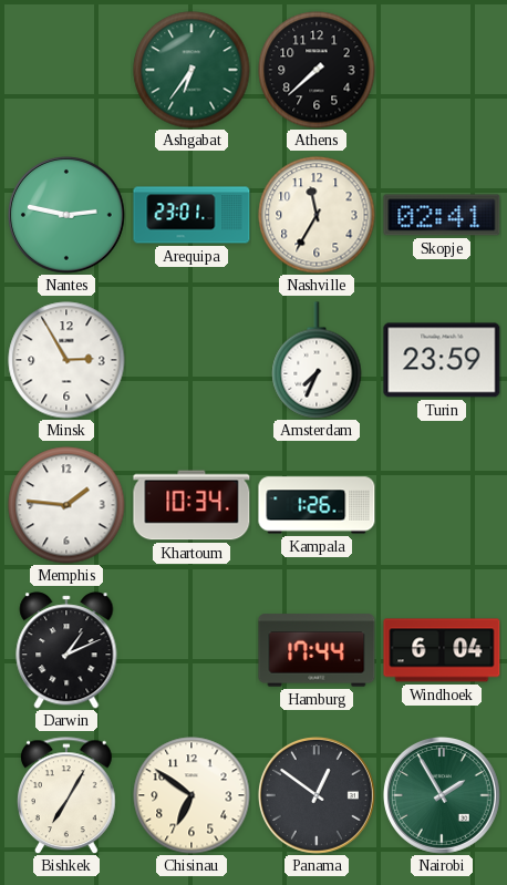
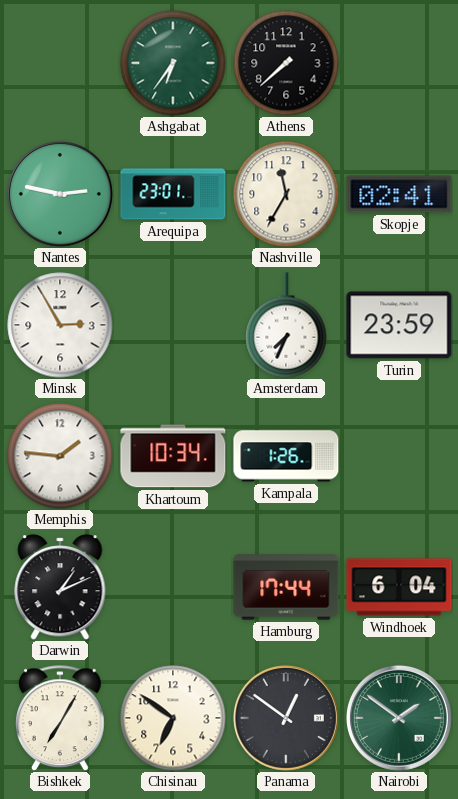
Nairobi: 1:55 -> 1:51
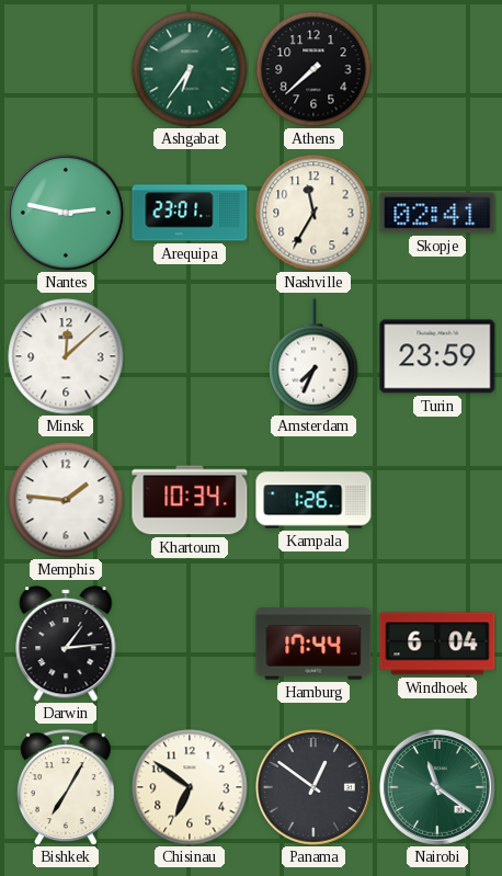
Minsk: 2:55 -> 12:08
Darwin: 1:11 -> 1:14
Nairobi: 1:51 -> 11:21
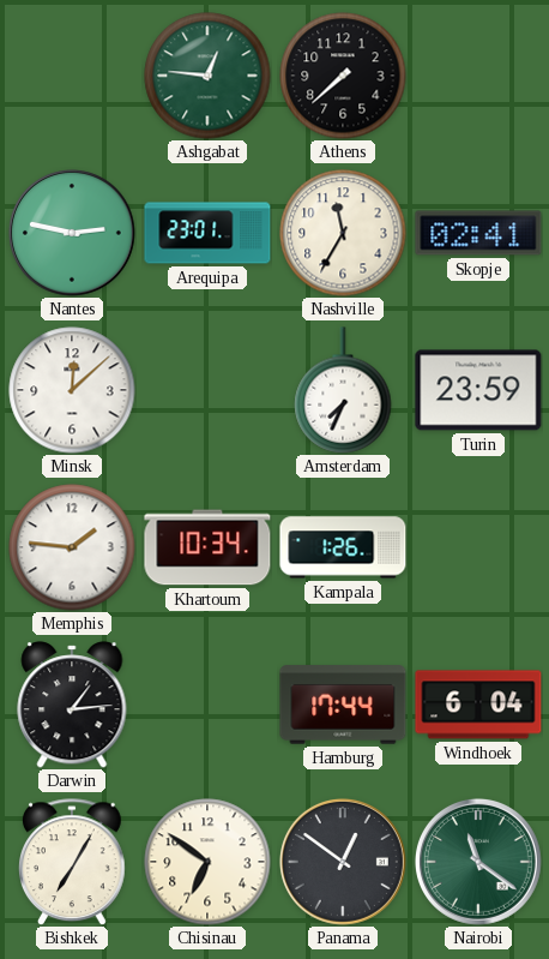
Ashgabat: 6:36 -> 12:46
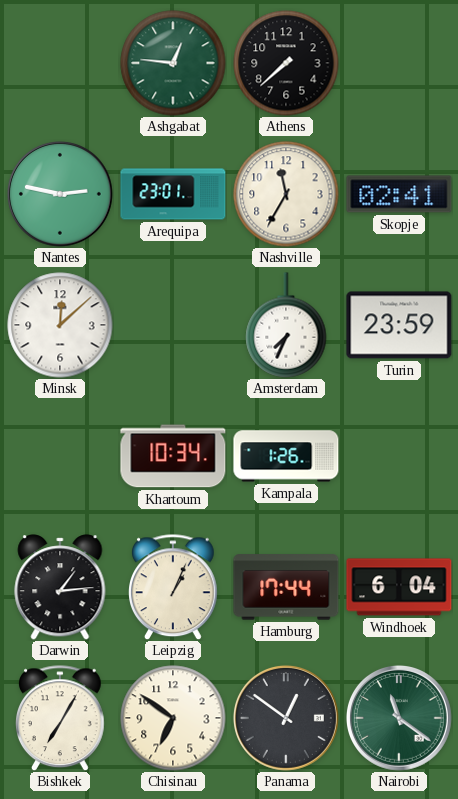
Memphis: 1:46 -> none
Leipzig: none -> 1:04
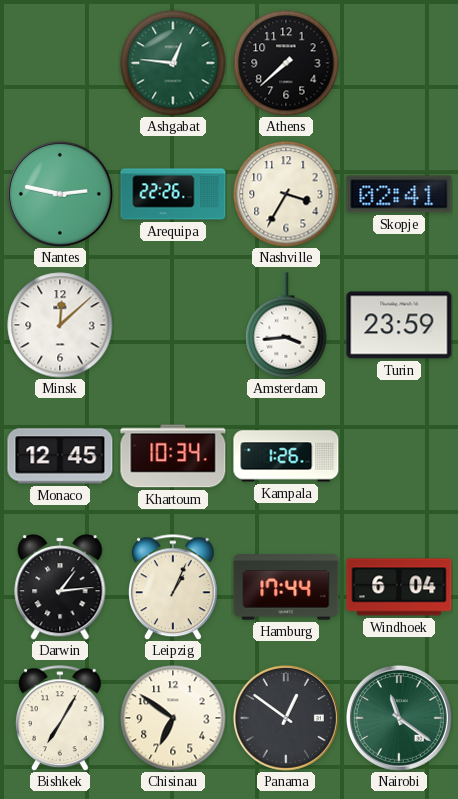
Arequipa: 23:01 -> 22:26
Nashville: 11:35 -> 3:35
Amsterdam: 7:34 -> 3:44
Monaco: none -> 12:45
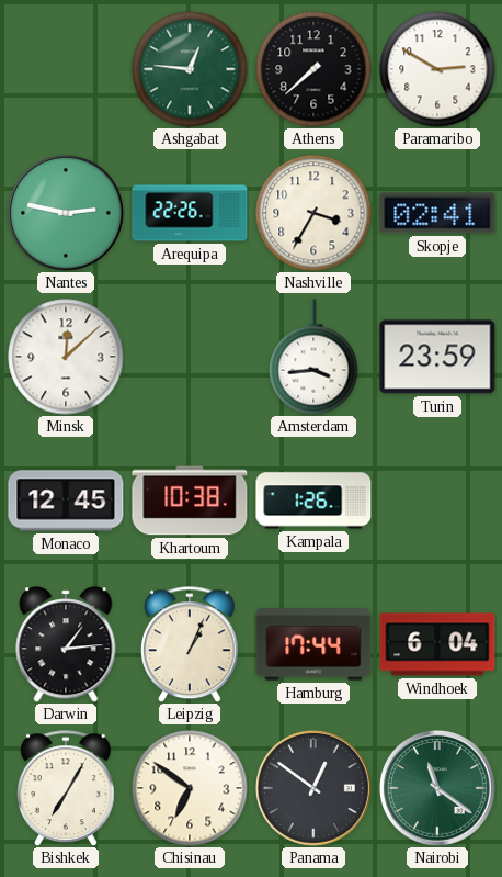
Paramaribo: none -> 2:50
Khartoum: 10:34 -> 10:38
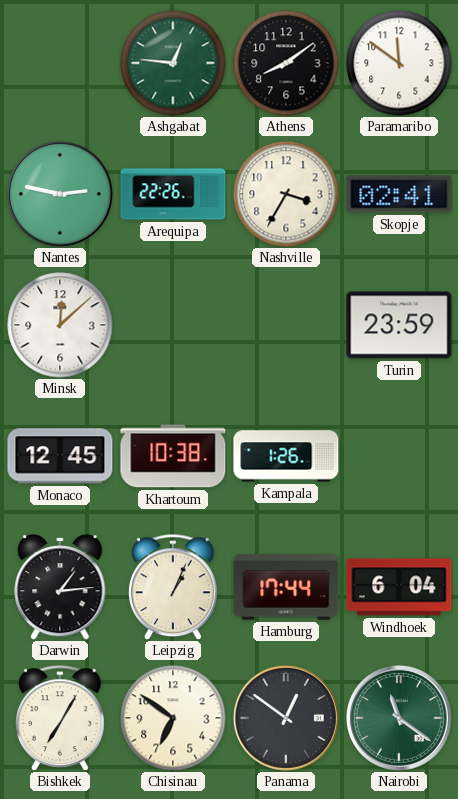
Athens: 7:38 -> 8:09
Paramaribo: 2:50 -> 11:51
Amsterdam: 3:44 -> none
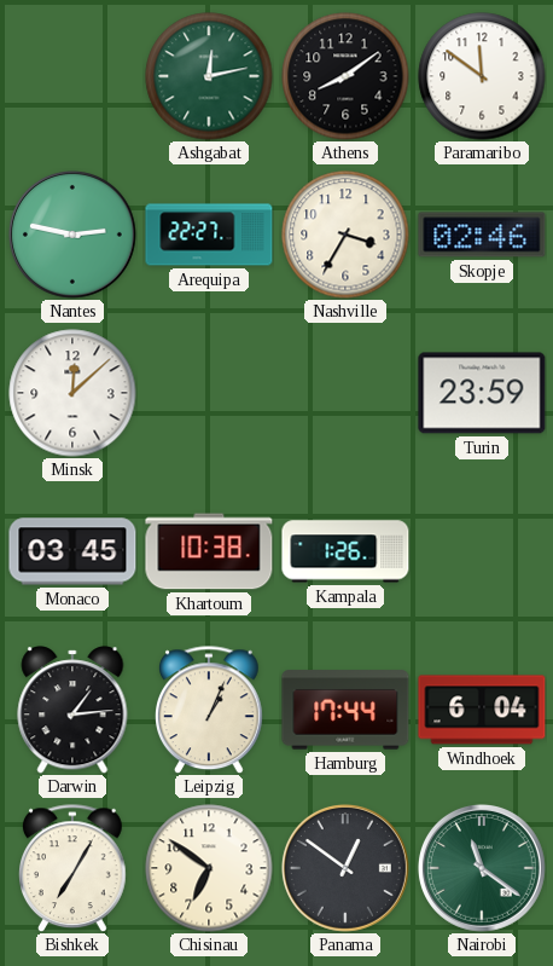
Ashgabat: 12:46 -> 12:13
Arequipa: 22:26 -> 22:27
Skopje: 02:41 -> 02:46
Monaco: 12:45 -> 03:45
